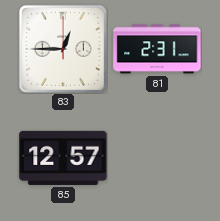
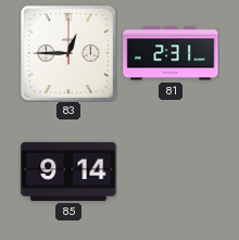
85: 12:57 -> 9:14
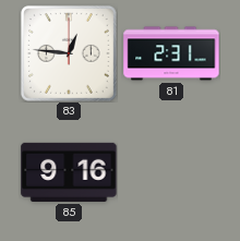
83: 12:45 -> 12:46
85: 9:14 -> 9:16
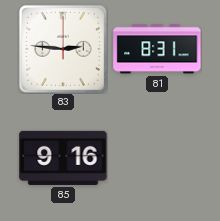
83: 12:46 -> 2:46
81: 2:31 -> 8:31
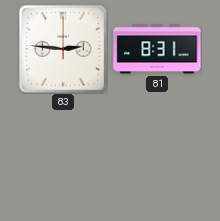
85: 9:16 -> none
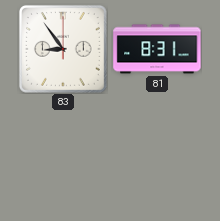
83: 2:46 -> 8:54
